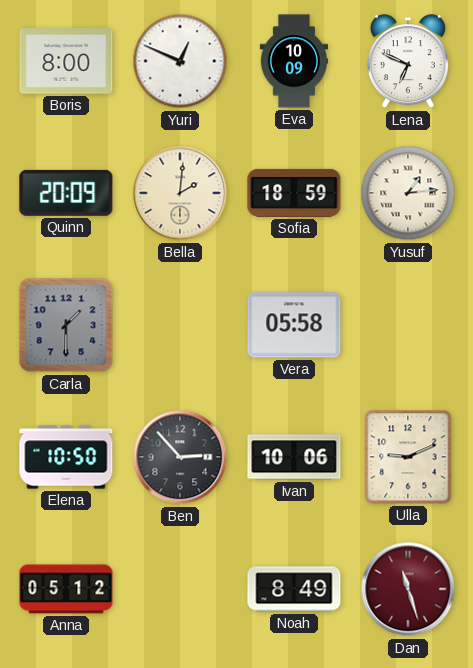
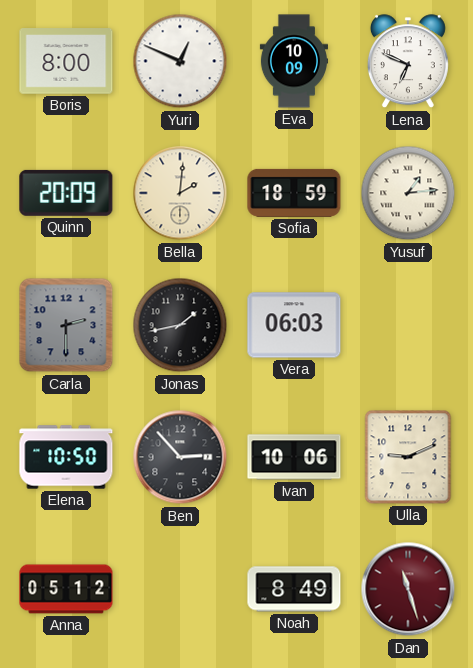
Carla: 1:30 -> 2:30
Jonas: none -> 1:43
Vera: 05:58 -> 06:03
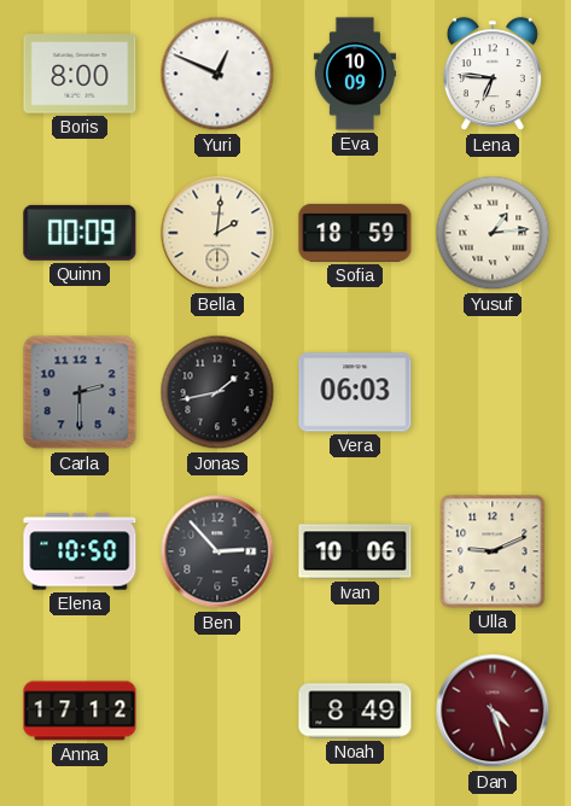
Lena: 6:49 -> 6:46
Quinn: 20:09 -> 00:09
Anna: 05:12 -> 17:12
Dan: 11:27 -> 4:27
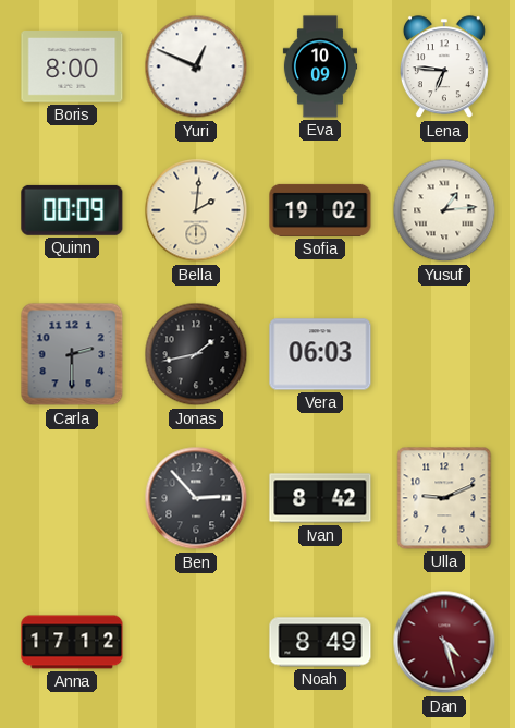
Sofia: 18:59 -> 19:02
Elena: 10:50 -> none
Ivan: 10:06 -> 8:42
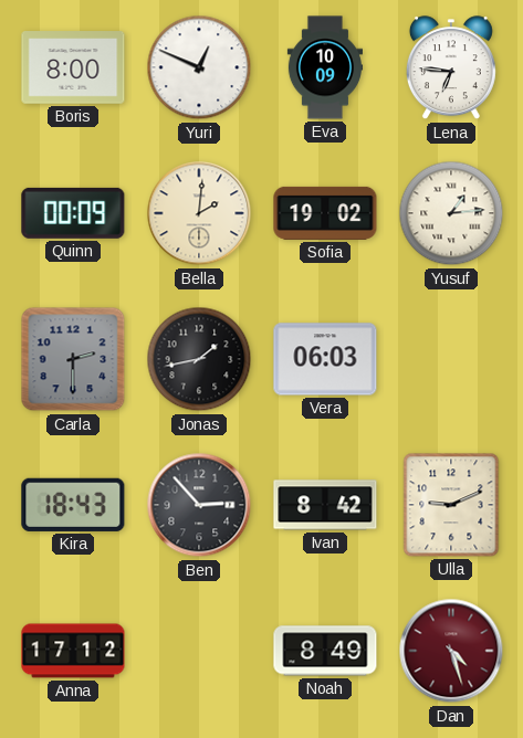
Kira: none -> 18:43
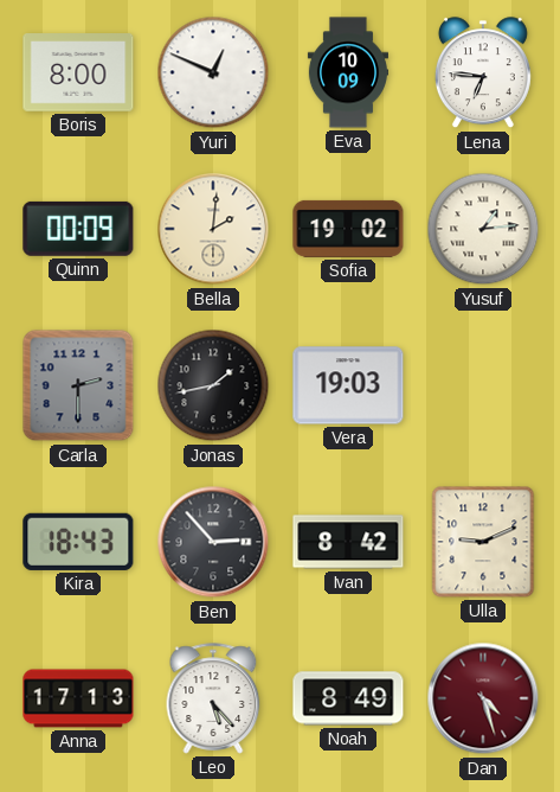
Vera: 06:03 -> 19:03
Anna: 17:12 -> 17:13
Leo: none -> 5:23
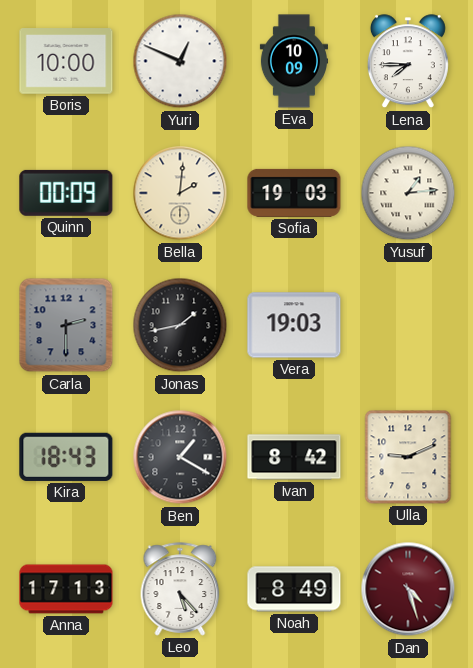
Boris: 8:00 -> 10:00
Lena: 6:46 -> 7:45
Sofia: 19:02 -> 19:03
Ben: 2:53 -> 1:20
